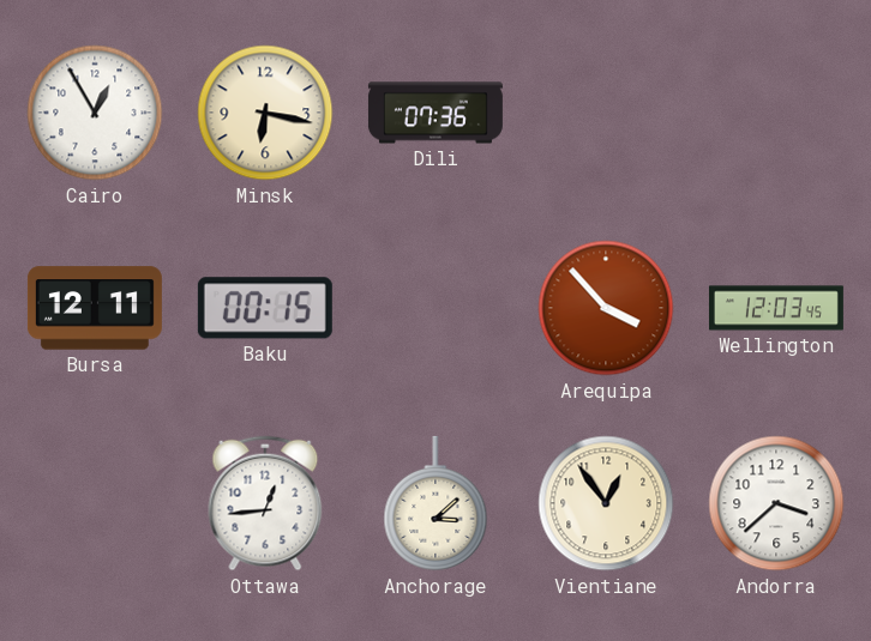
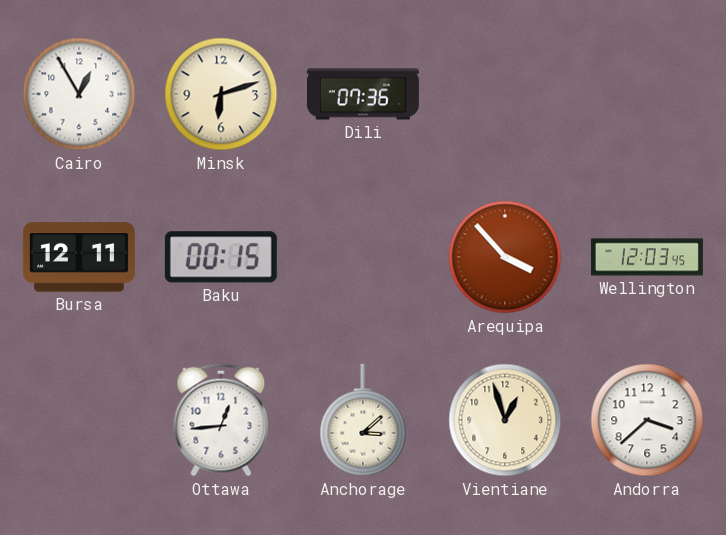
Minsk: 6:17 -> 6:12
Vientiane: 12:54 -> 12:57
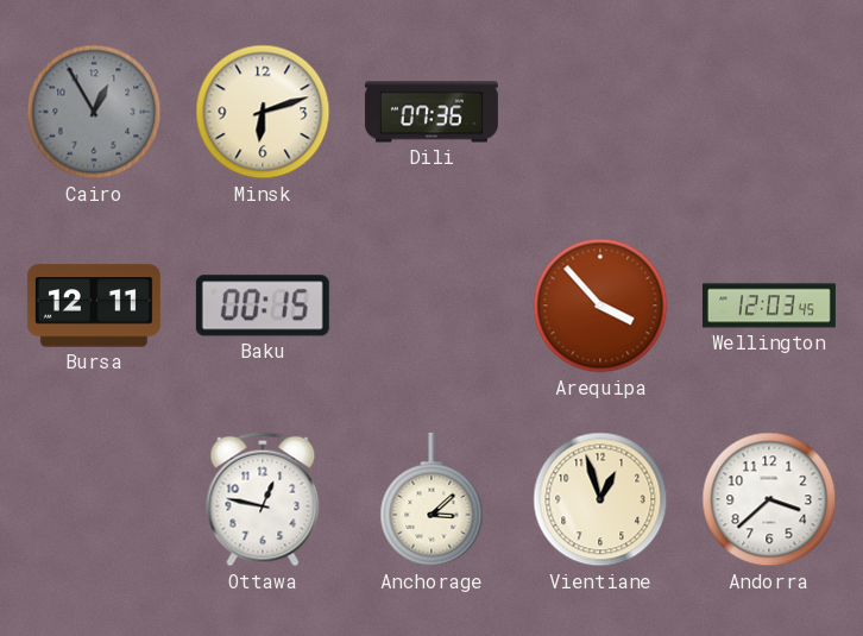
Cairo dial: white -> grey
Ottawa: 12:44 -> 12:47
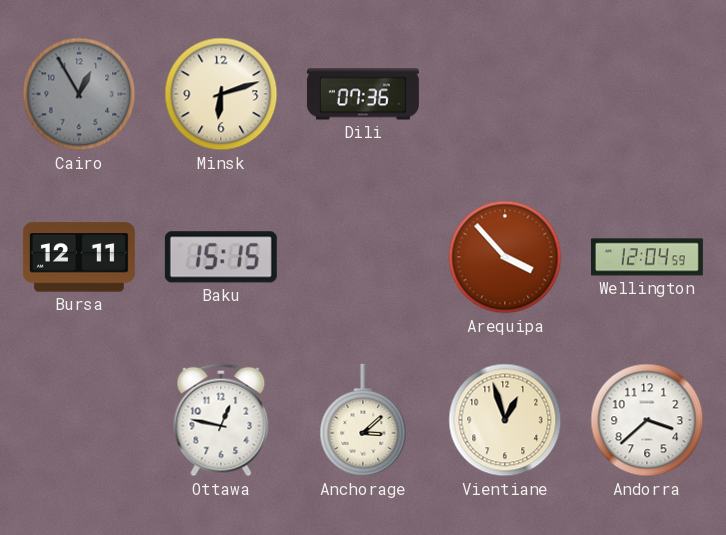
Baku: 00:15 -> 15:15
Wellington: 12:03 -> 12:04
